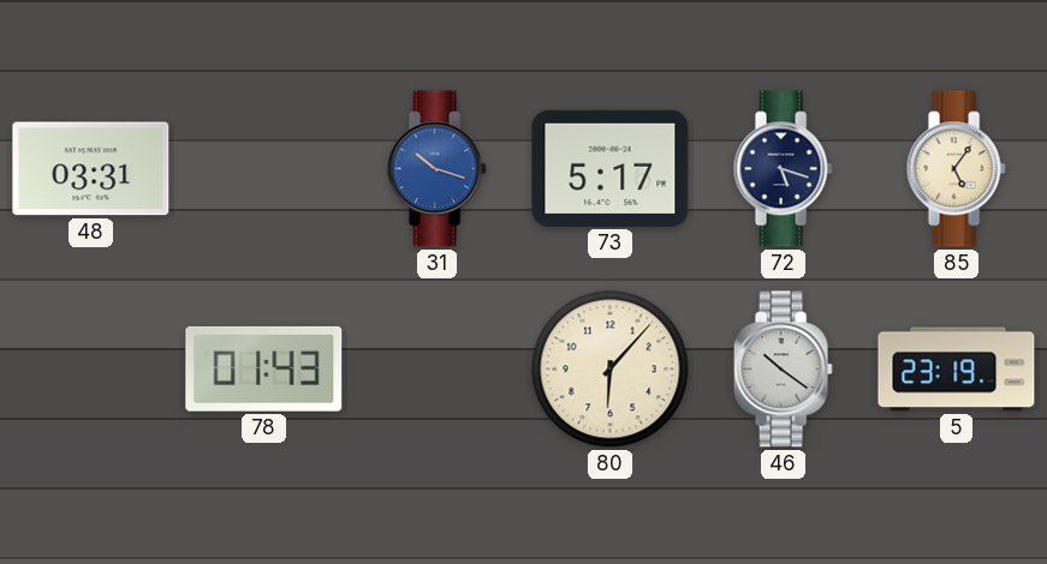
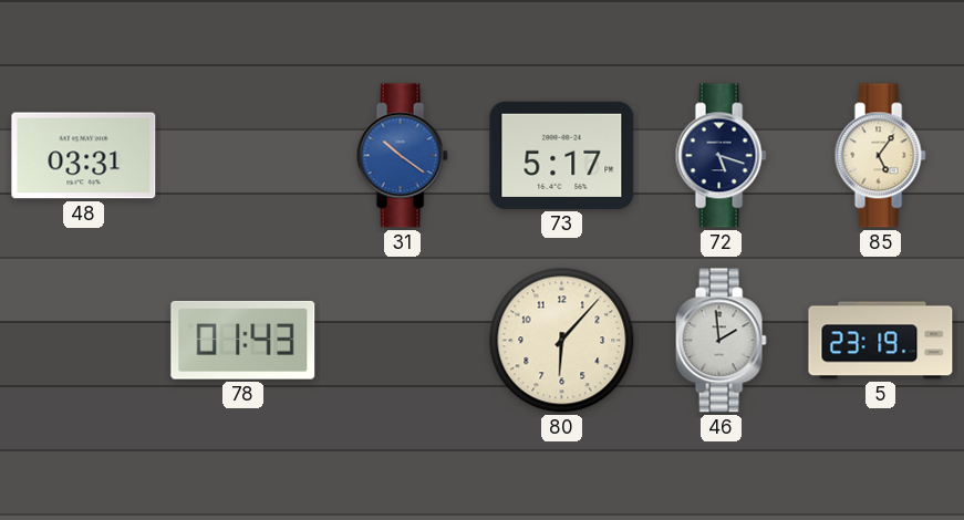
31: 10:18 -> 10:21
46: 10:21 -> 1:59
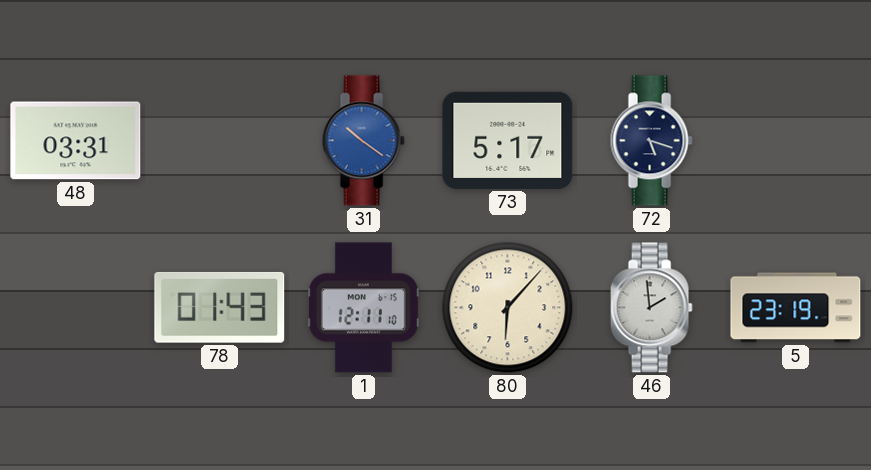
85: 5:06 -> none
1: none -> 12:11
